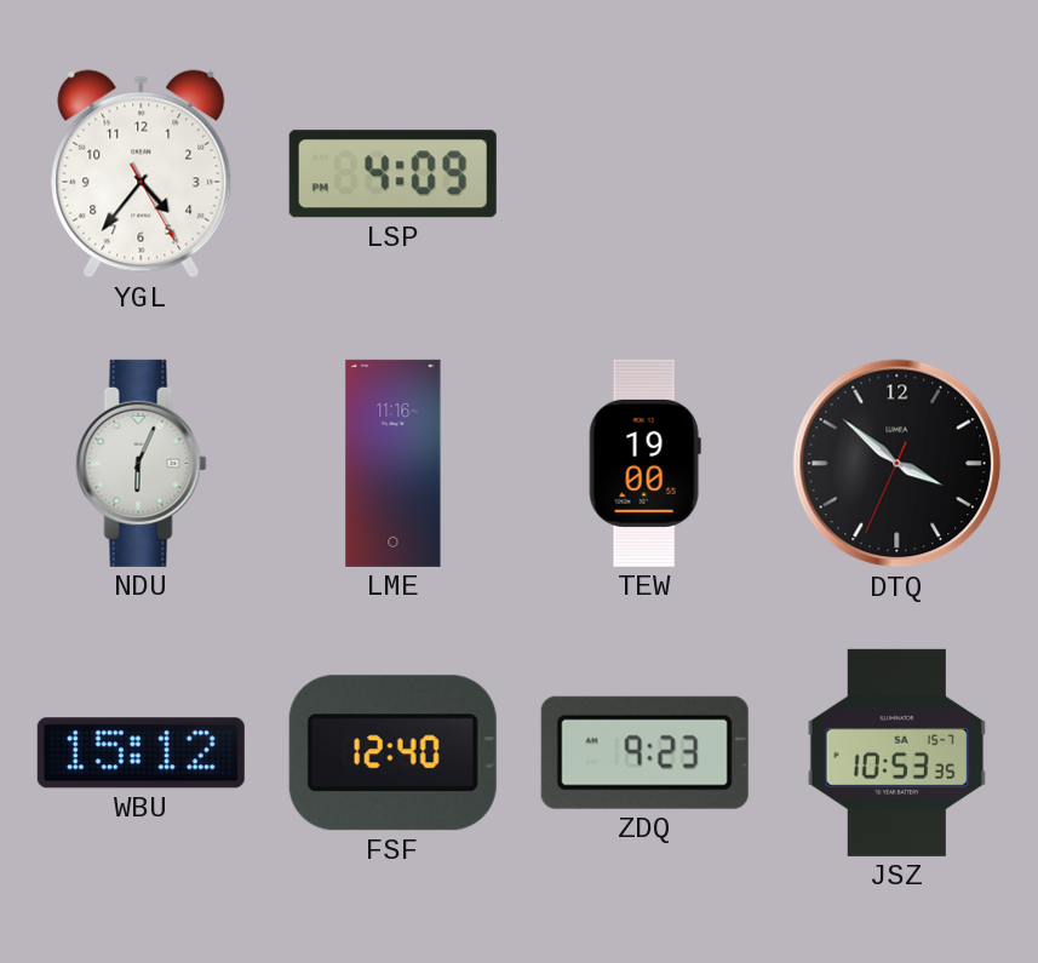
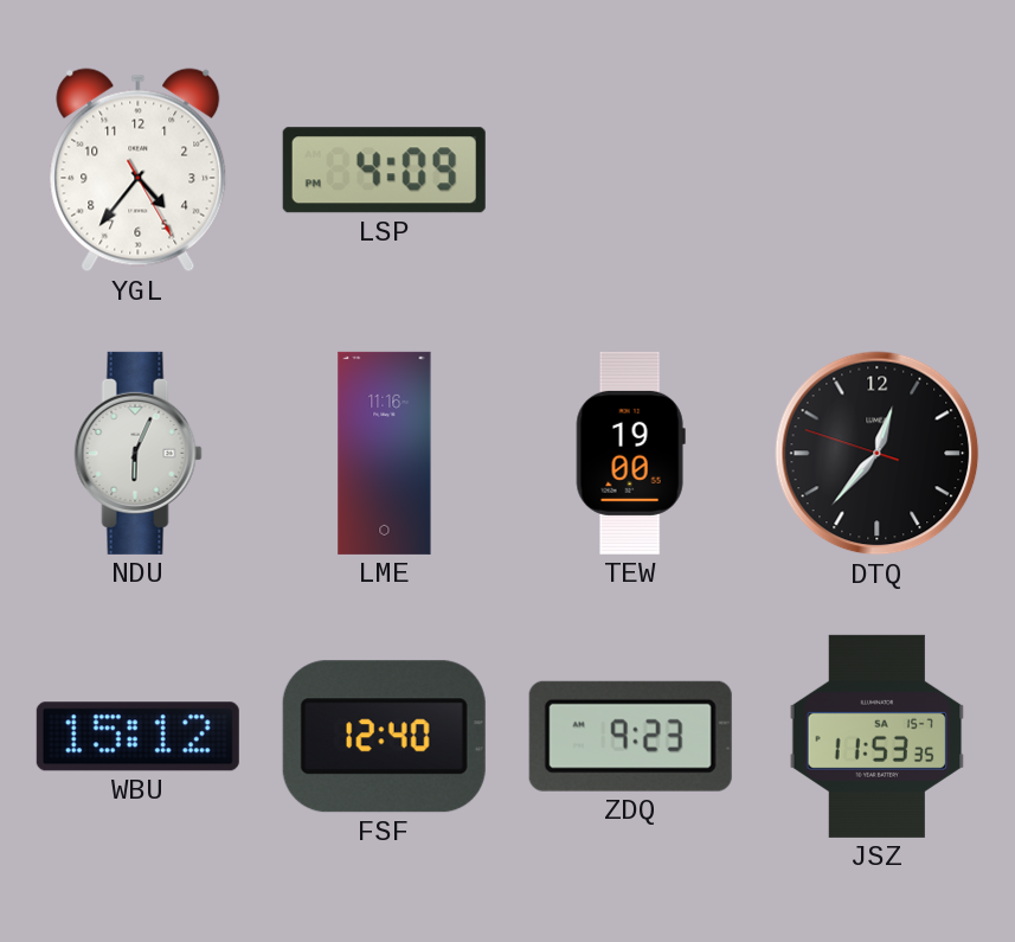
DTQ: 3:51 -> 12:36
JSZ: 10:53 -> 11:53
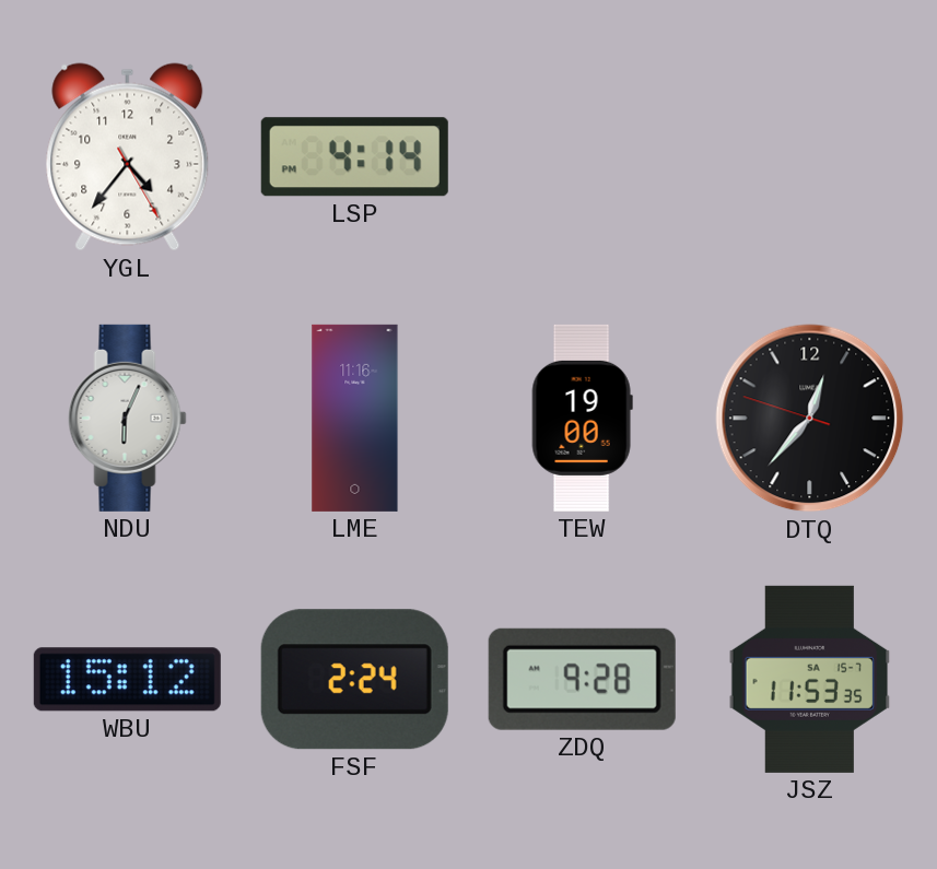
LSP: 4:09 -> 4:14
FSF: 12:40 -> 2:24
ZDQ: 9:23 -> 9:28
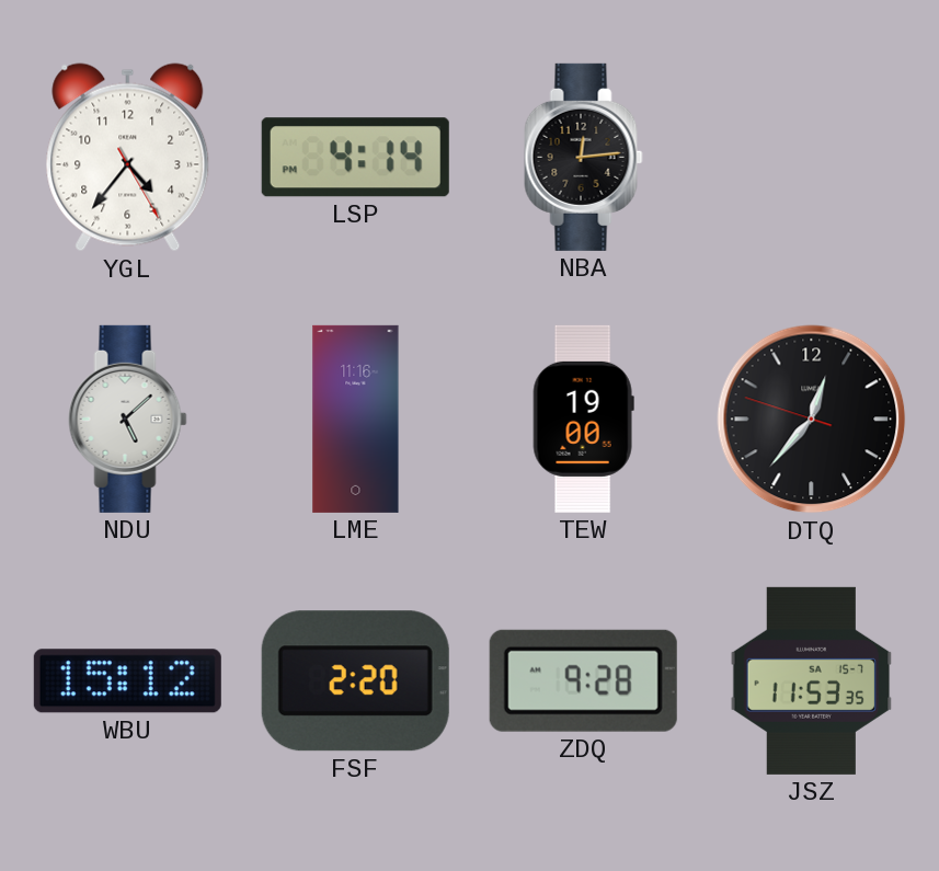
NBA: none -> 12:14
NDU: 6:04 -> 5:08
FSF: 2:24 -> 2:20
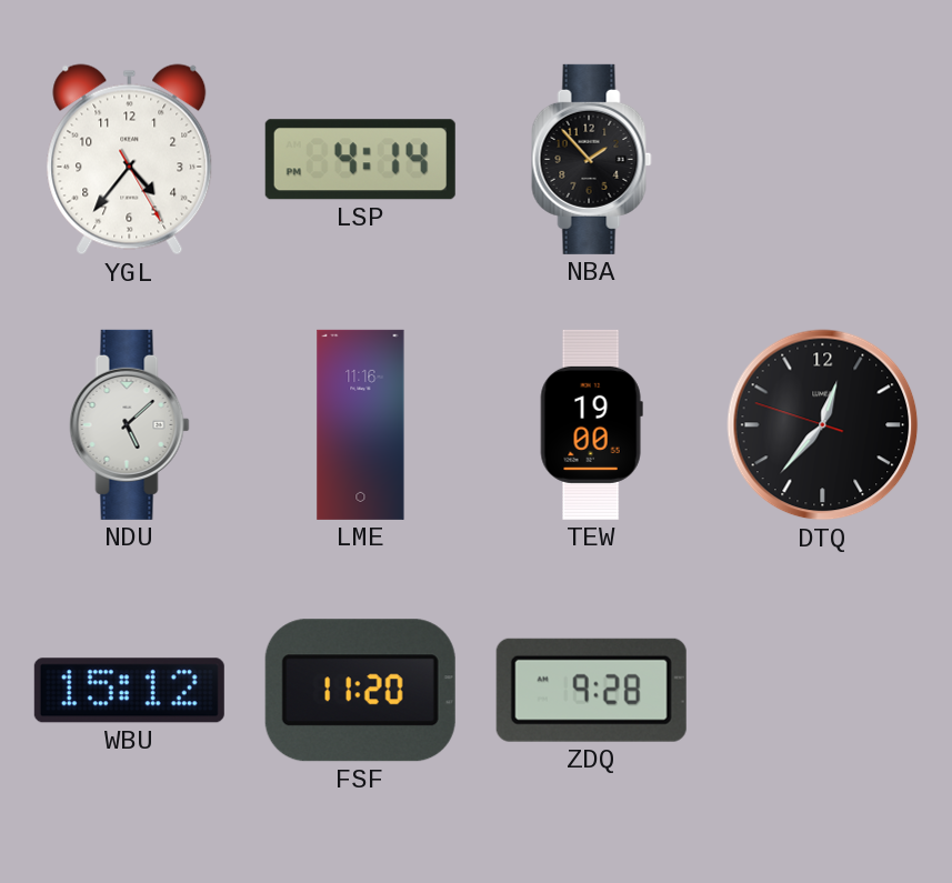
NBA: 12:14 -> 1:53
FSF: 2:20 -> 11:20
JSZ: 11:53 -> none
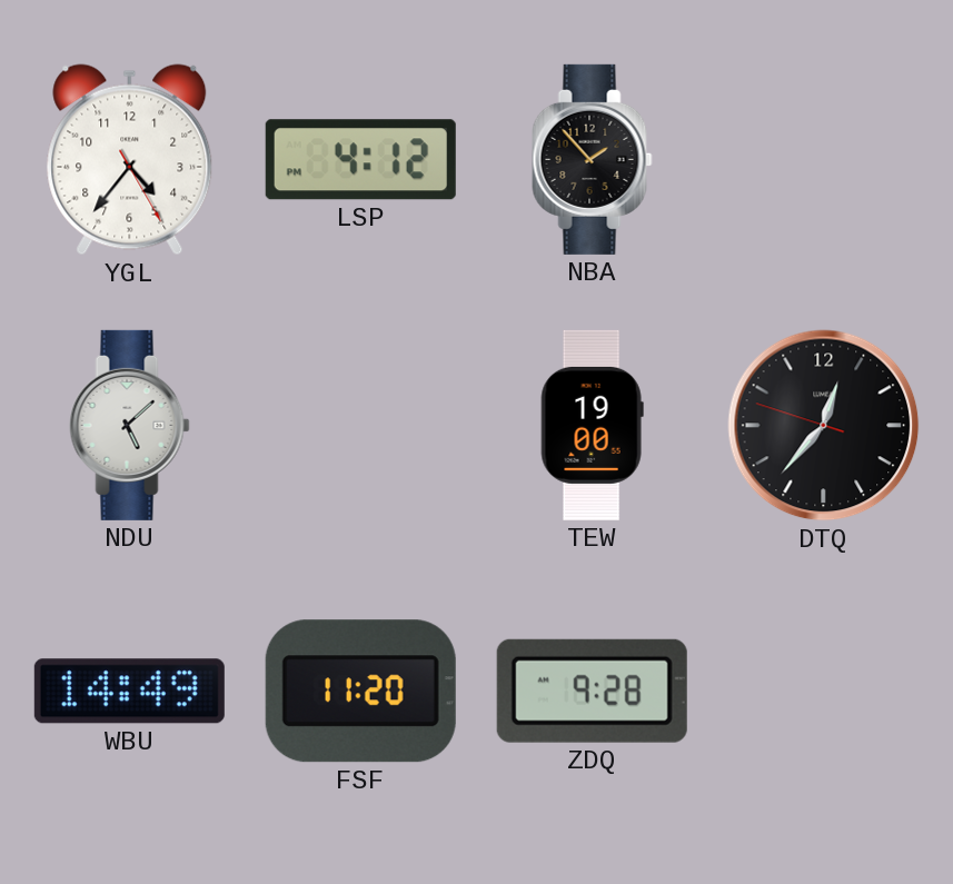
LSP: 4:14 -> 4:12
LME: 11:16 -> none
WBU: 15:12 -> 14:49
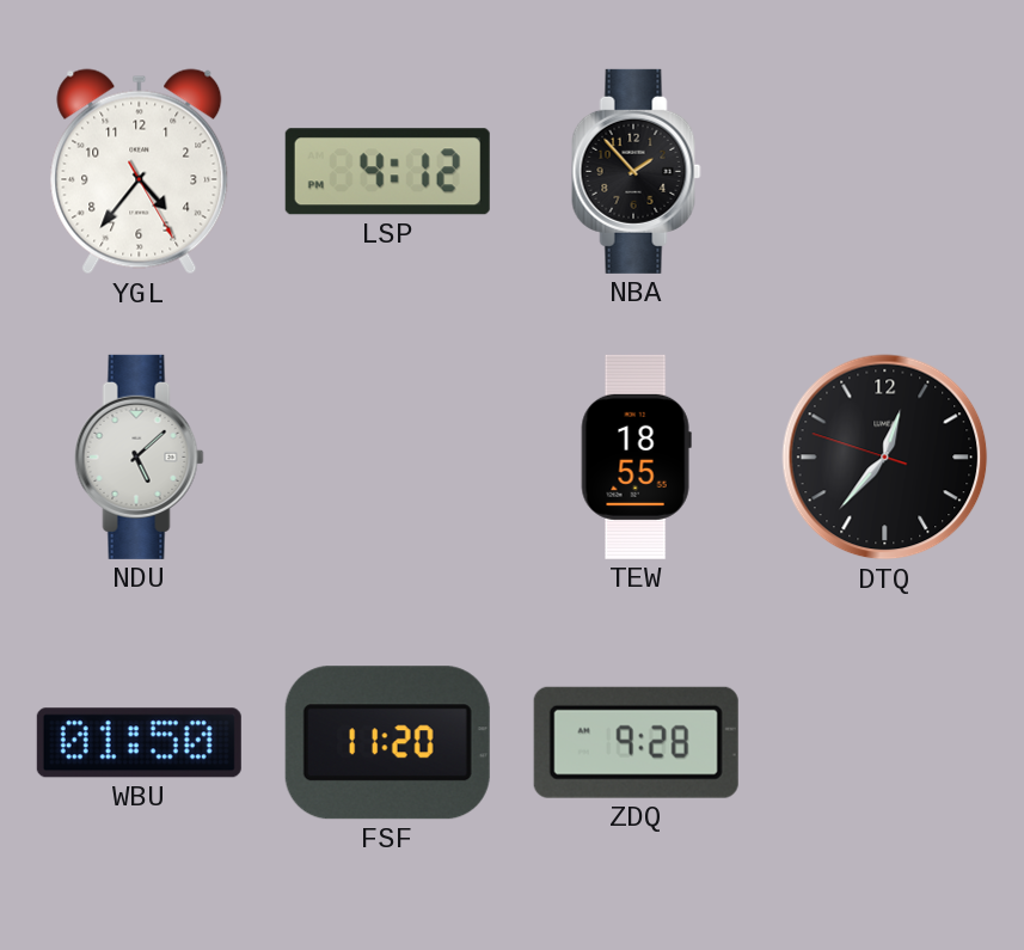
TEW: 19:00 -> 18:55
WBU: 14:49 -> 01:50
